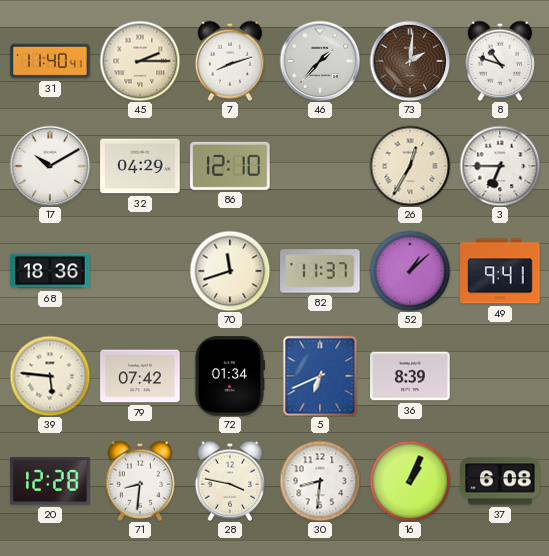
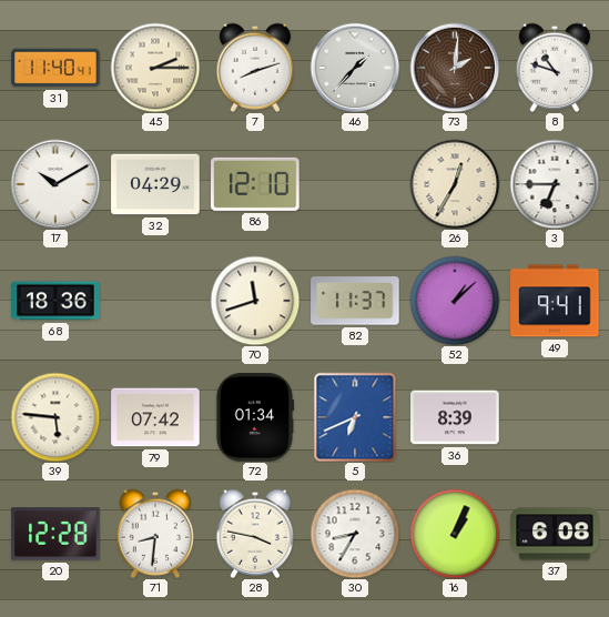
30: 8:31 -> 8:35
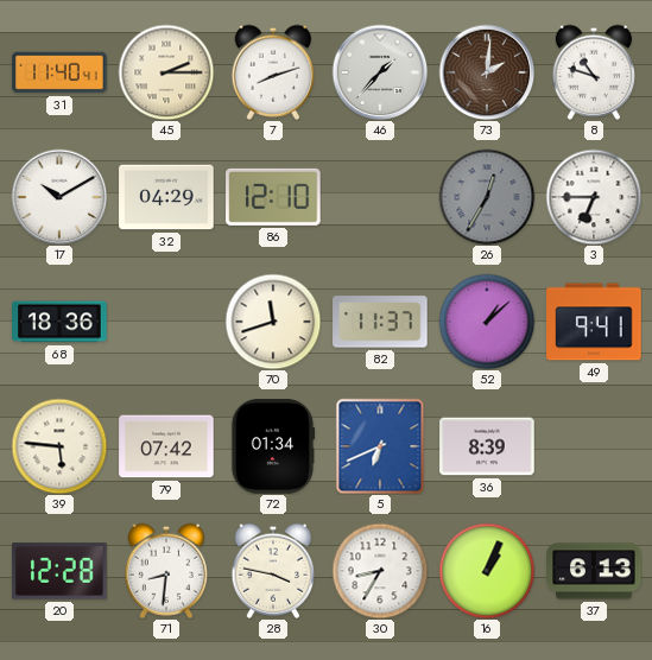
26 dial: cream -> grey
37: 6:08 -> 6:13
